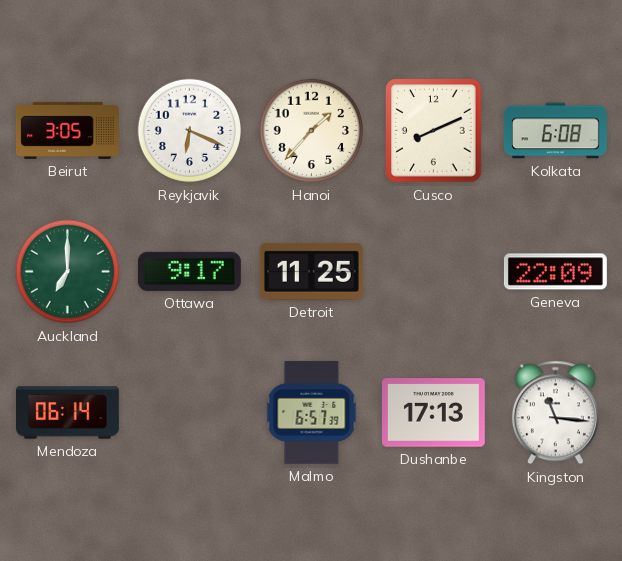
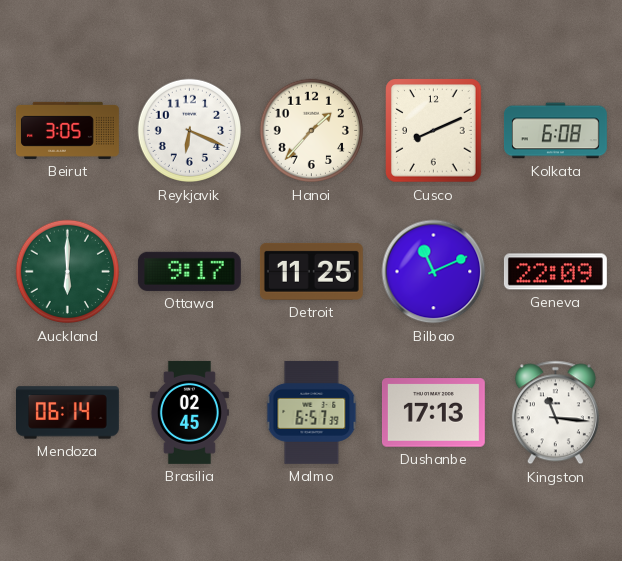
Auckland: 7:00 -> 6:00
Bilbao: none -> 11:11
Brasilia: none -> 02:45
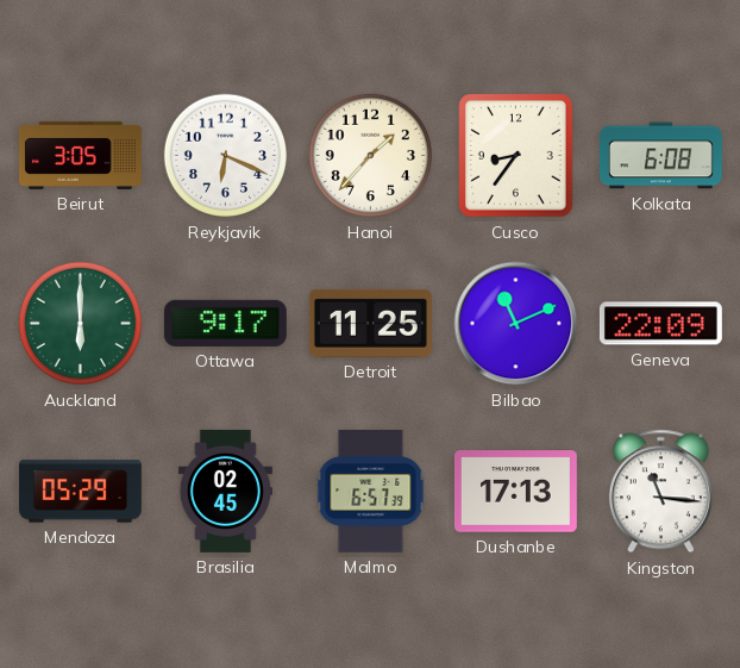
Cusco: 8:11 -> 8:36
Mendoza: 06:14 -> 05:29
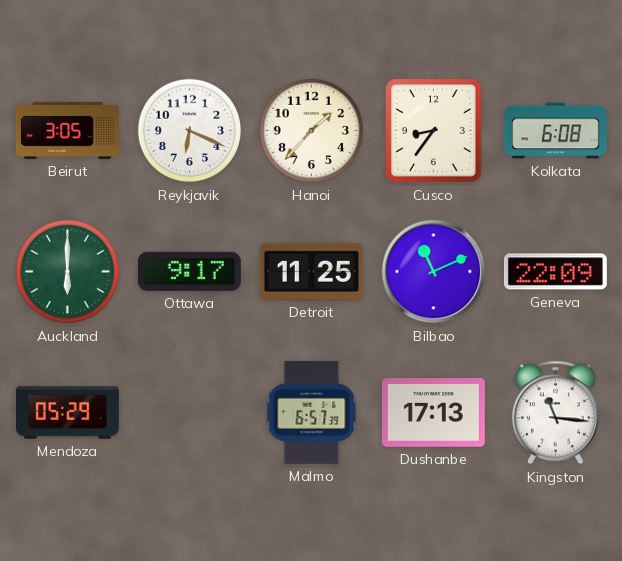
Brasilia: 02:45 -> none
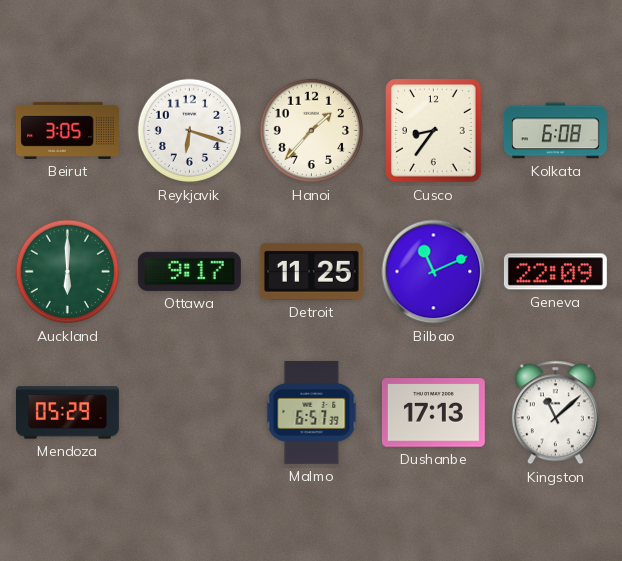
Reykjavik: 6:19 -> 6:18
Kingston: 11:16 -> 11:08
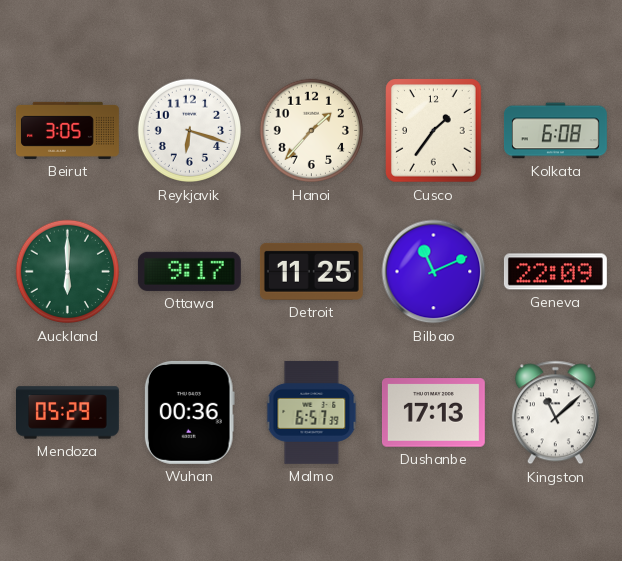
Cusco: 8:36 -> 1:36
Wuhan: none -> 00:36
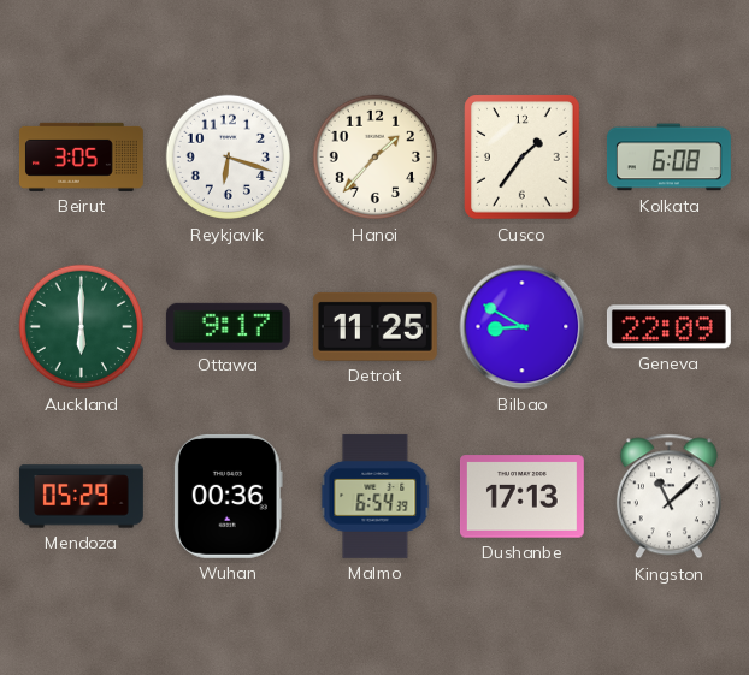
Bilbao: 11:11 -> 8:50
Malmo: 6:57 -> 6:54
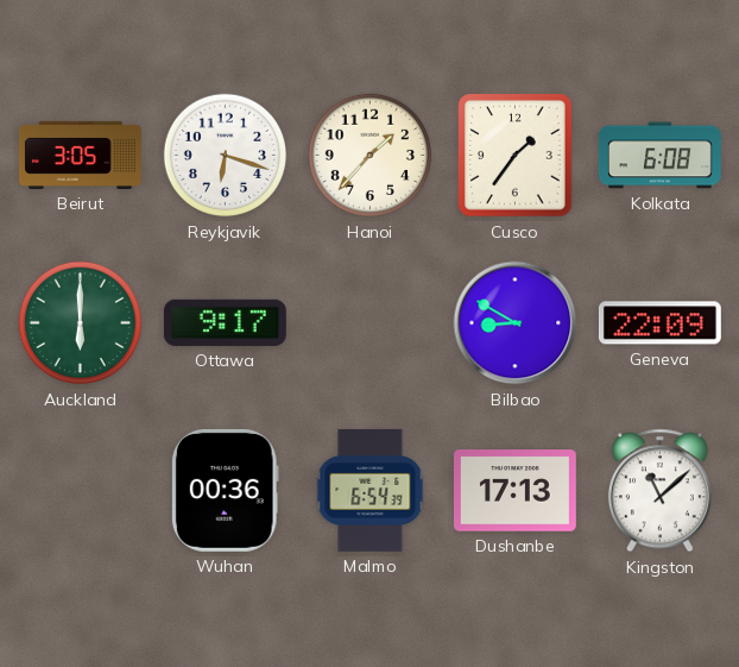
Detroit: 11:25 -> none
Mendoza: 05:29 -> none
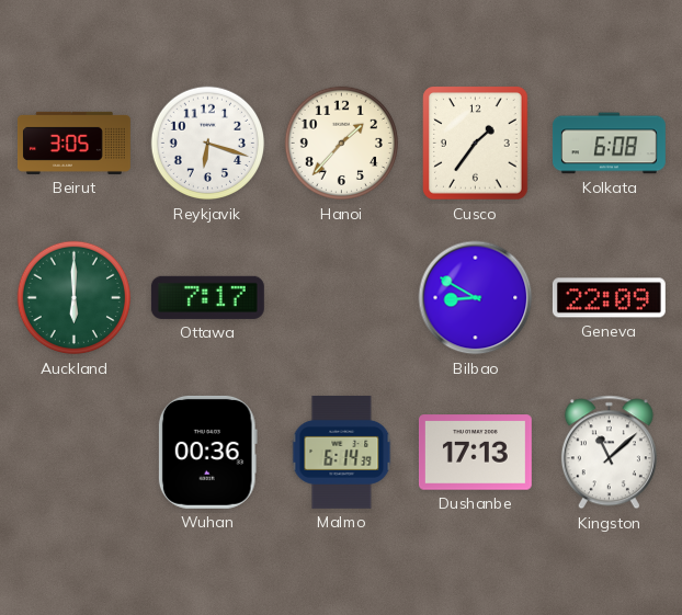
Ottawa: 9:17 -> 7:17
Malmo: 6:54 -> 6:14
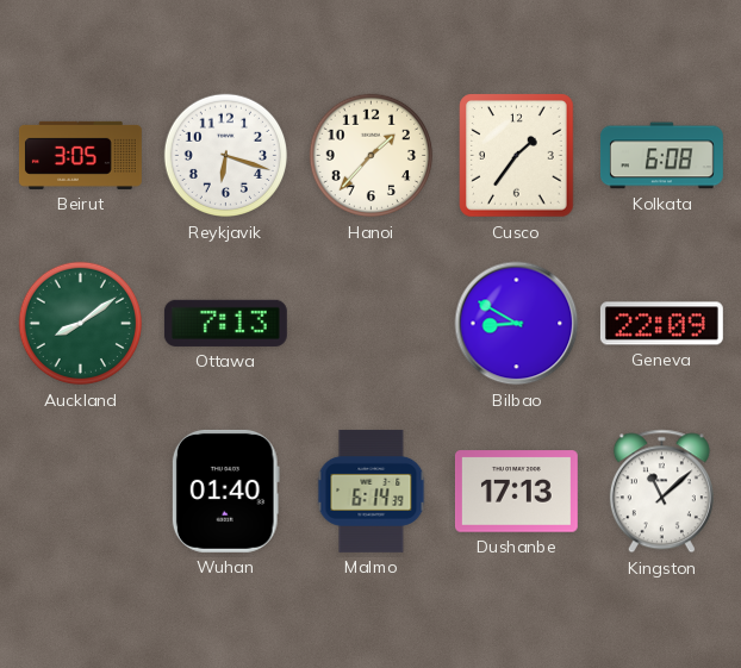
Auckland: 6:00 -> 8:09
Ottawa: 7:17 -> 7:13
Wuhan: 00:36 -> 01:40
